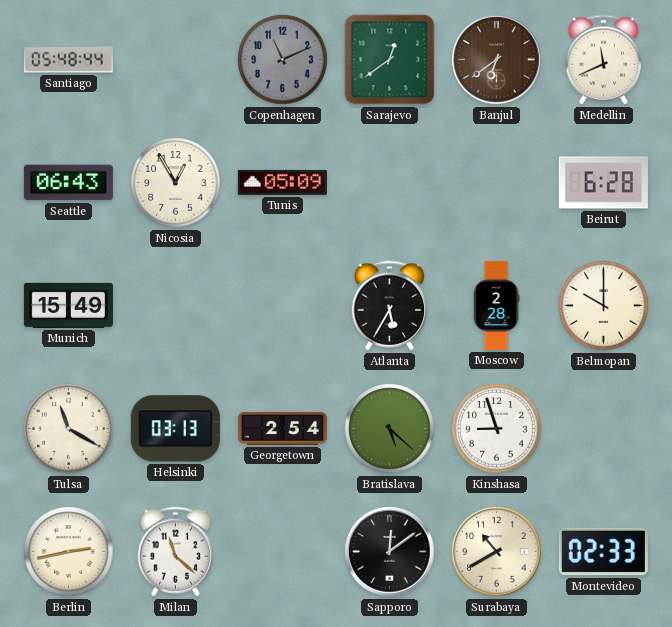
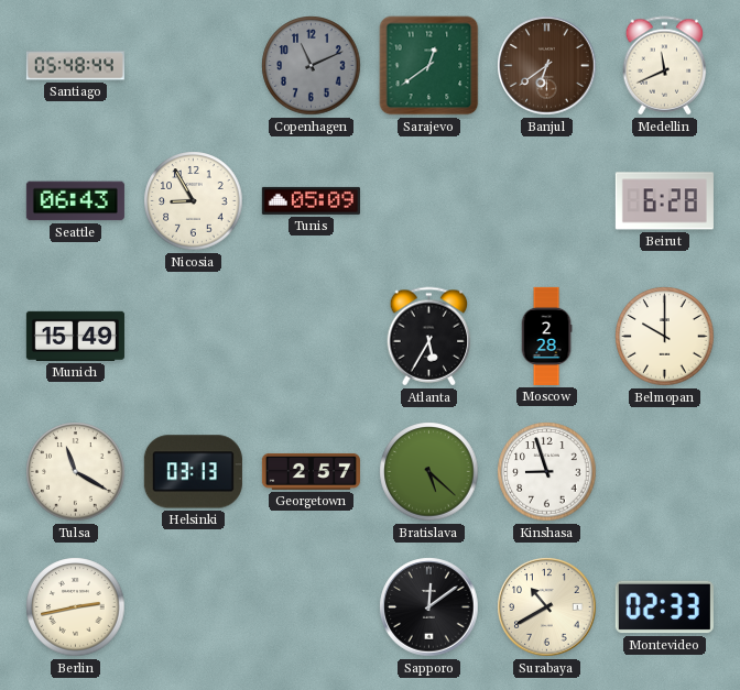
Nicosia: 12:55 -> 8:55
Georgetown: 2:54 -> 2:57
Milan: 11:22 -> none
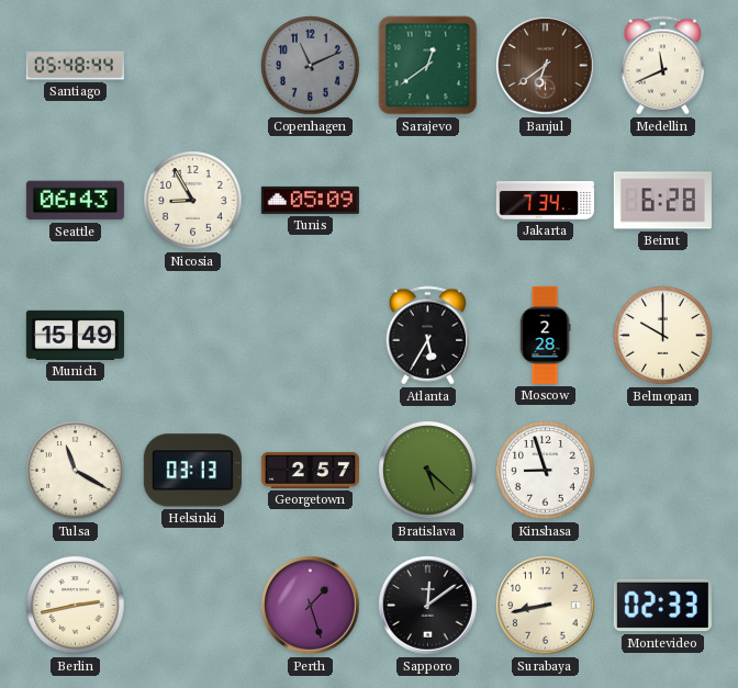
Jakarta: none -> 7:34
Perth: none -> 1:27
Surabaya: 10:40 -> 8:43
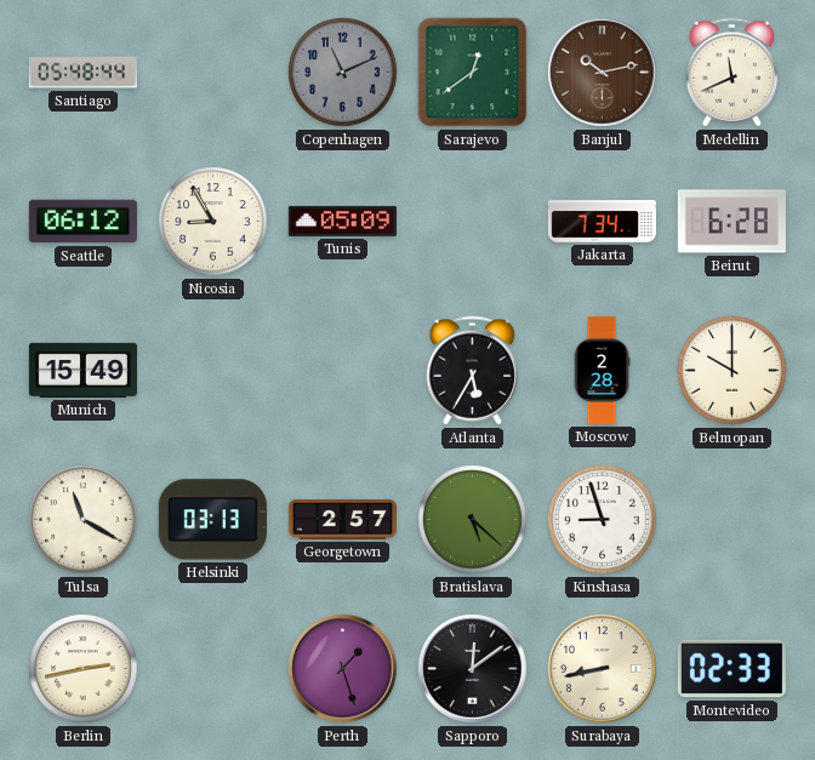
Banjul: 6:39 -> 10:13
Seattle: 06:43 -> 06:12
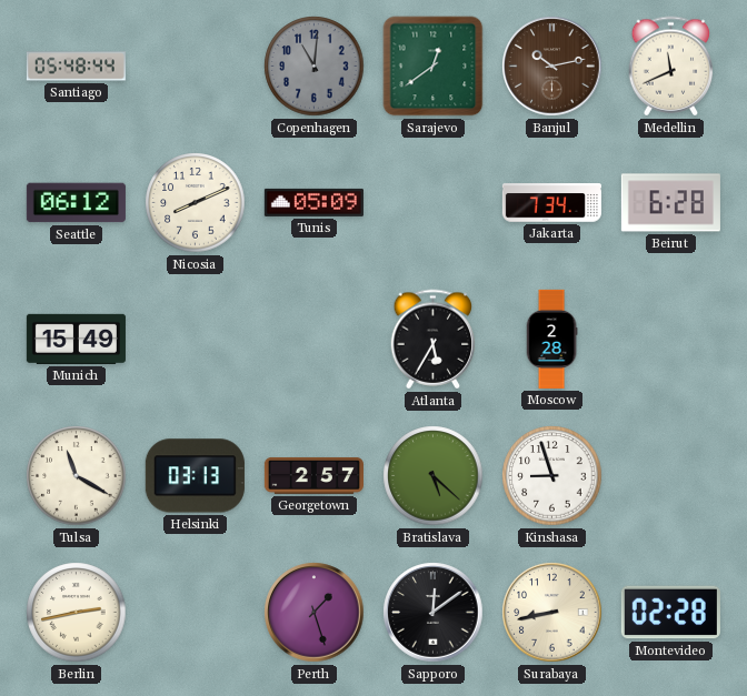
Copenhagen: 11:11 -> 11:01
Nicosia: 8:55 -> 8:11
Belmopan: 10:00 -> none
Montevideo: 02:33 -> 02:28
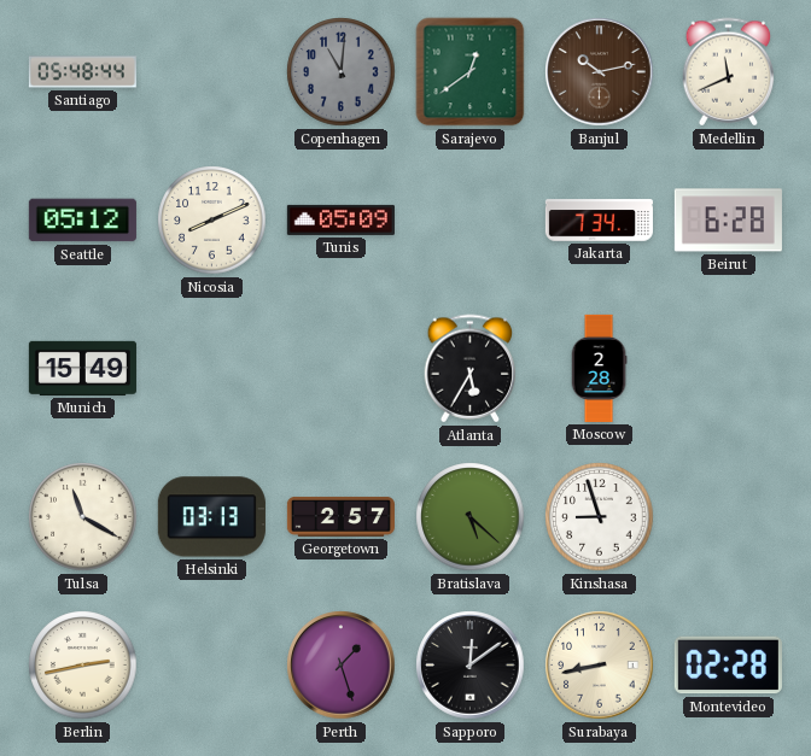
Seattle: 06:12 -> 05:12
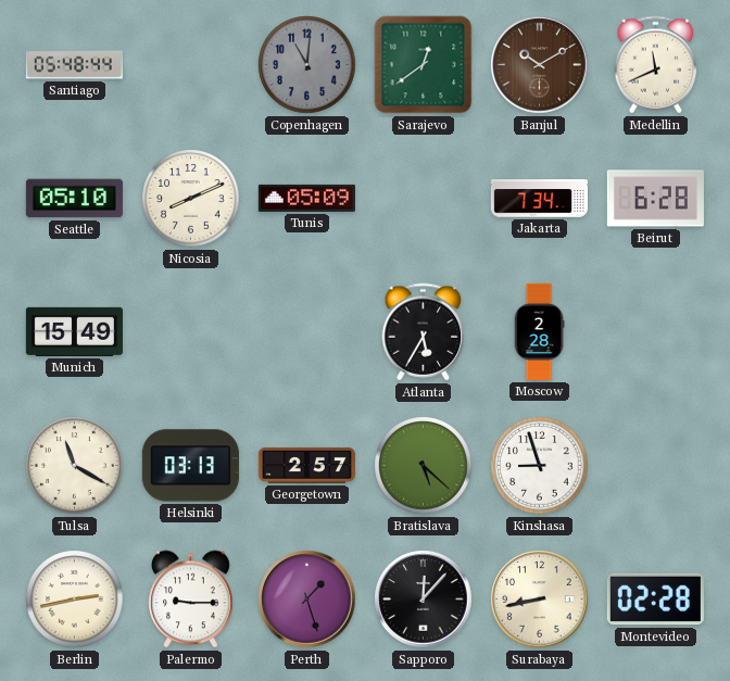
Banjul: 10:13 -> 10:10
Seattle: 05:12 -> 05:10
Palermo: none -> 9:15
Sapporo: 12:09 -> 12:07
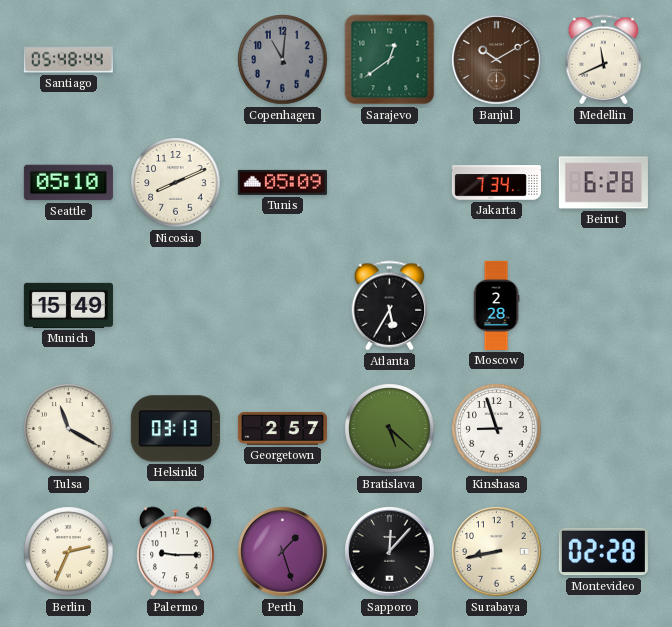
Berlin: 2:43 -> 2:34
